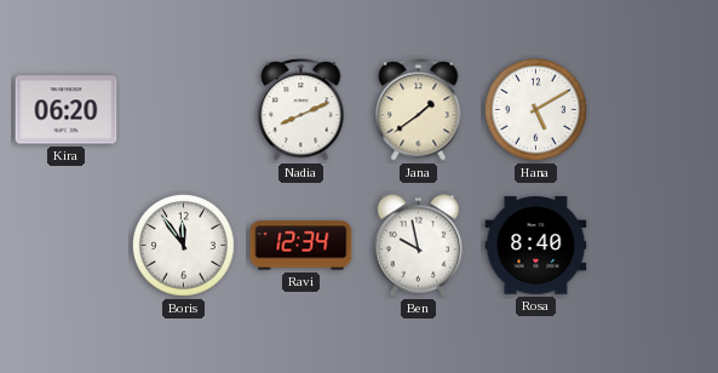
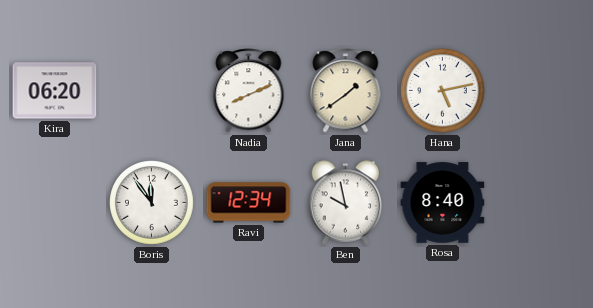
Hana: 5:10 -> 5:13
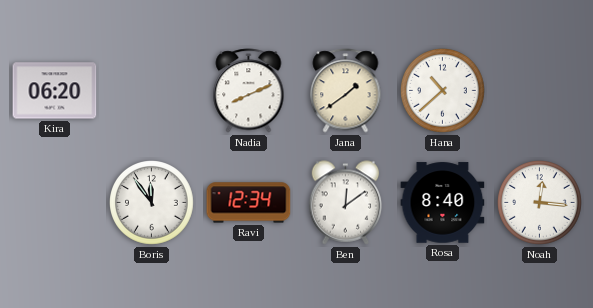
Hana: 5:13 -> 10:38
Ben: 9:58 -> 12:09
Noah: none -> 12:16
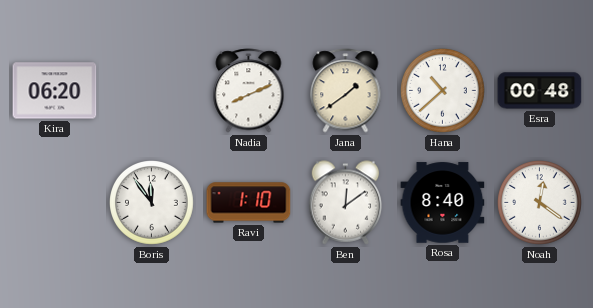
Esra: none -> 00:48
Ravi: 12:34 -> 1:10
Noah: 12:16 -> 12:21
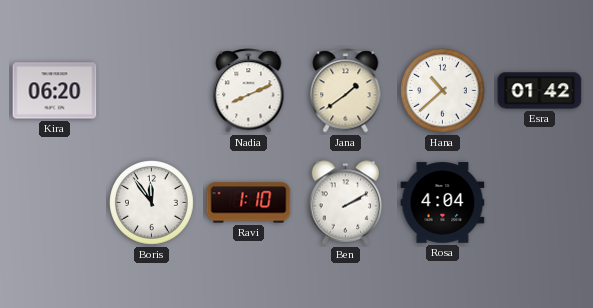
Esra: 00:48 -> 01:42
Ben: 12:09 -> 2:10
Rosa: 8:40 -> 4:04
Noah: 12:21 -> none
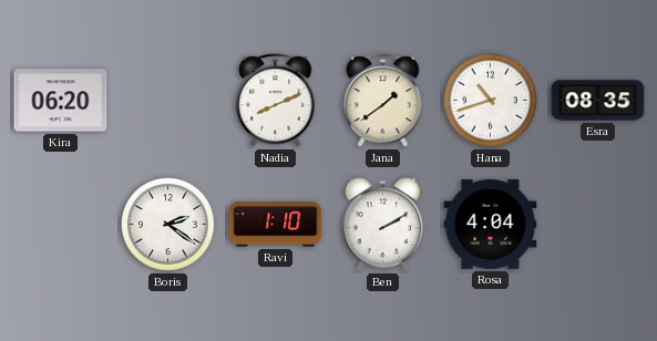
Hana: 10:38 -> 10:42
Esra: 01:42 -> 08:35
Boris: 11:54 -> 2:21
